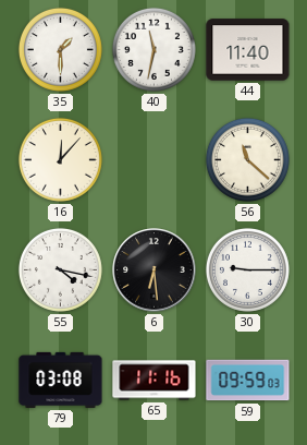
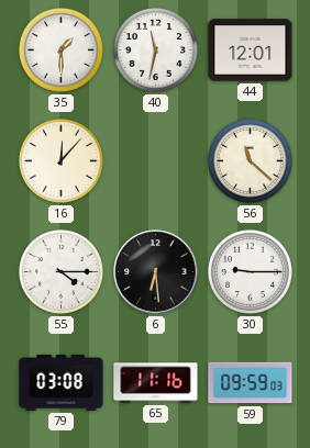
44: 11:40 -> 12:01
55: 4:17 -> 4:15
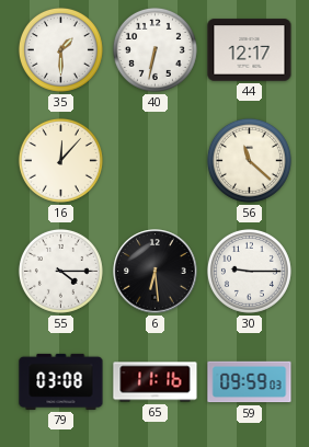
40: 11:32 -> 6:32
44: 12:01 -> 12:17
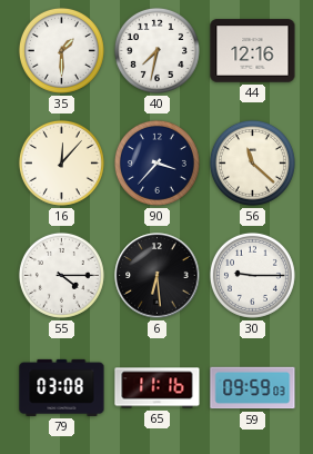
40: 6:32 -> 7:32
44: 12:17 -> 12:16
90: none -> 3:37
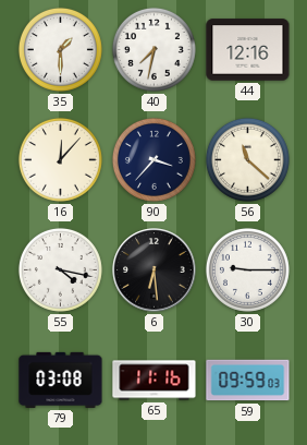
55: 4:15 -> 4:17
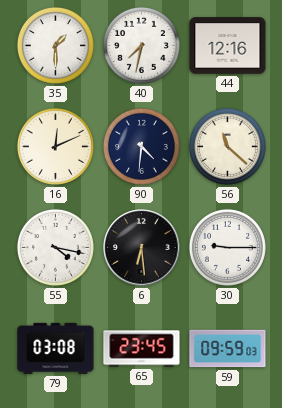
16: 12:07 -> 12:11
90: 3:37 -> 4:31
65: 11:16 -> 23:45
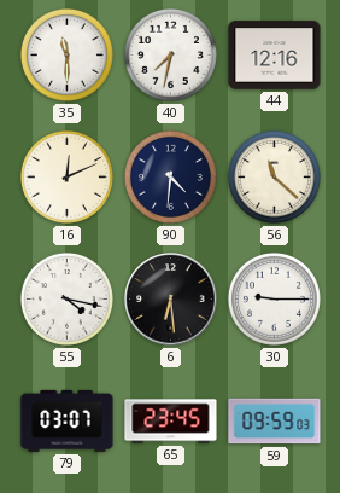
35: 1:30 -> 11:30
79: 03:08 -> 03:07
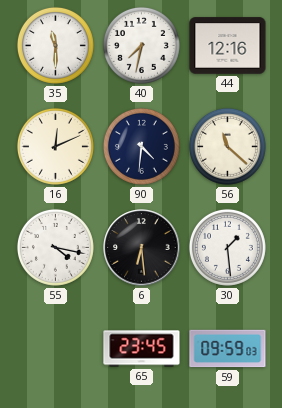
30: 9:15 -> 1:29
79: 03:07 -> none
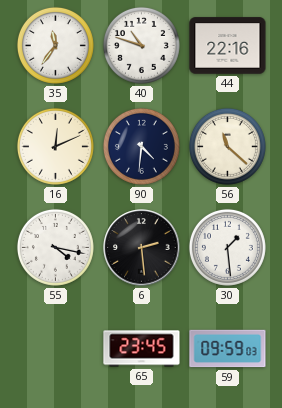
35: 11:30 -> 11:36
40: 7:32 -> 10:48
44: 12:16 -> 22:16
6: 6:29 -> 2:29
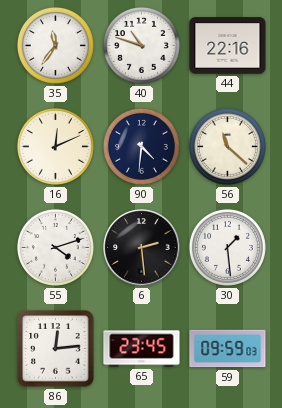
55: 4:17 -> 4:12
86: none -> 12:14
